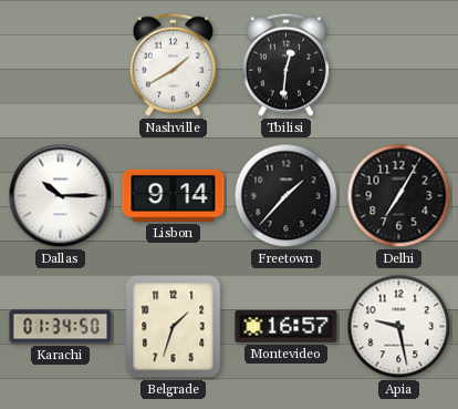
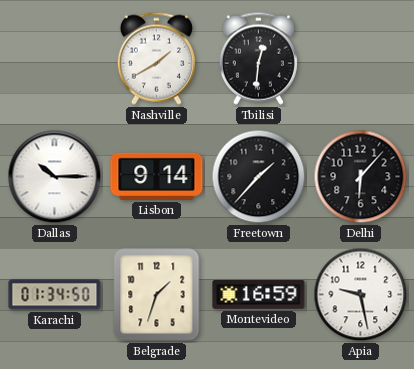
Delhi: 7:05 -> 6:07
Montevideo: 16:57 -> 16:59
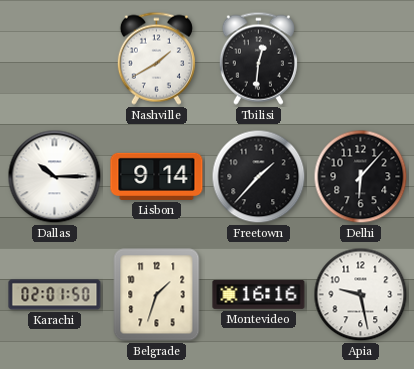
Karachi: 01:34 -> 02:01
Montevideo: 16:59 -> 16:16
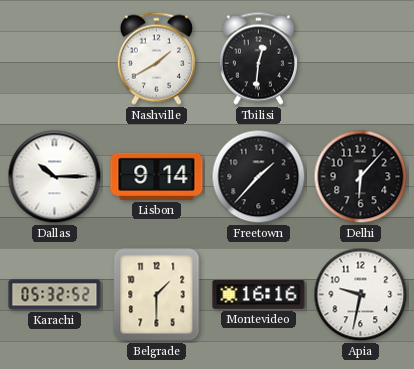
Karachi: 02:01 -> 05:32
Belgrade: 1:33 -> 1:30
Apia: 9:28 -> 9:32
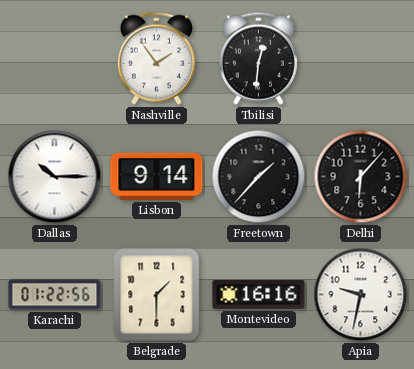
Nashville: 1:40 -> 1:54
Karachi: 05:32 -> 01:22
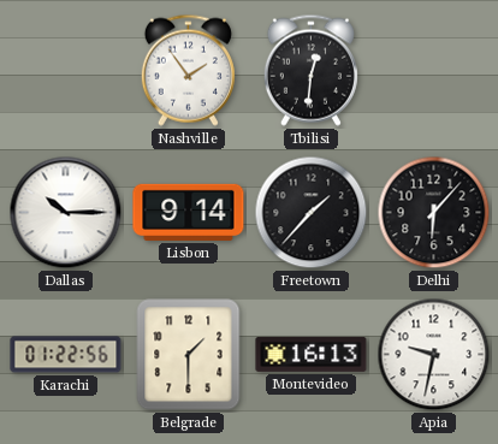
Montevideo: 16:16 -> 16:13
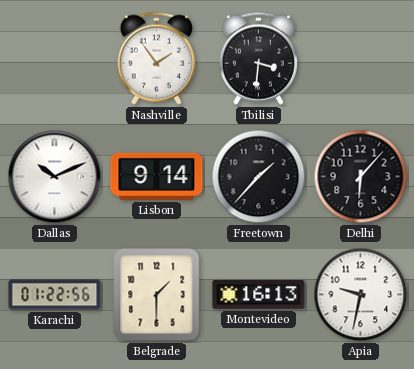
Tbilisi: 12:31 -> 3:31
Dallas: 10:15 -> 10:11
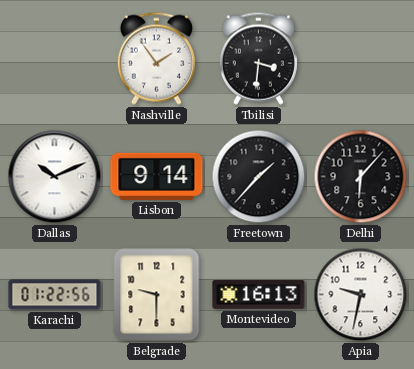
Belgrade: 1:30 -> 9:30
